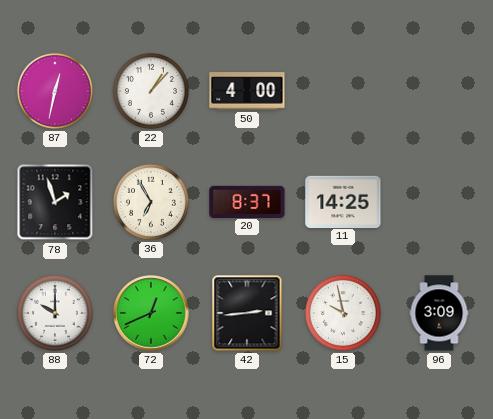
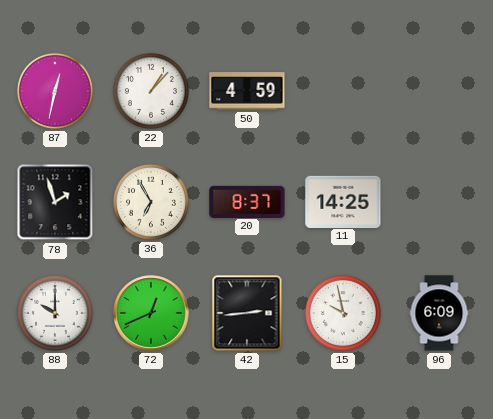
50: 4:00 -> 4:59
96: 3:09 -> 6:09
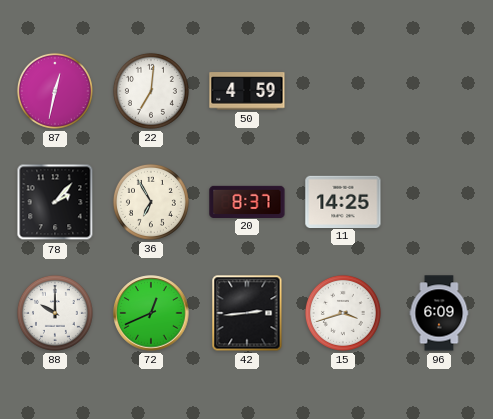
22: 1:07 -> 7:01
78: 1:57 -> 2:07
15: 9:58 -> 3:42
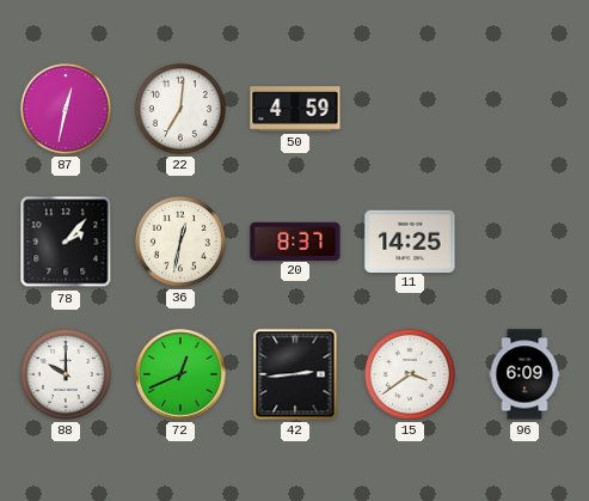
36: 6:55 -> 12:32
15: 3:42 -> 3:39
